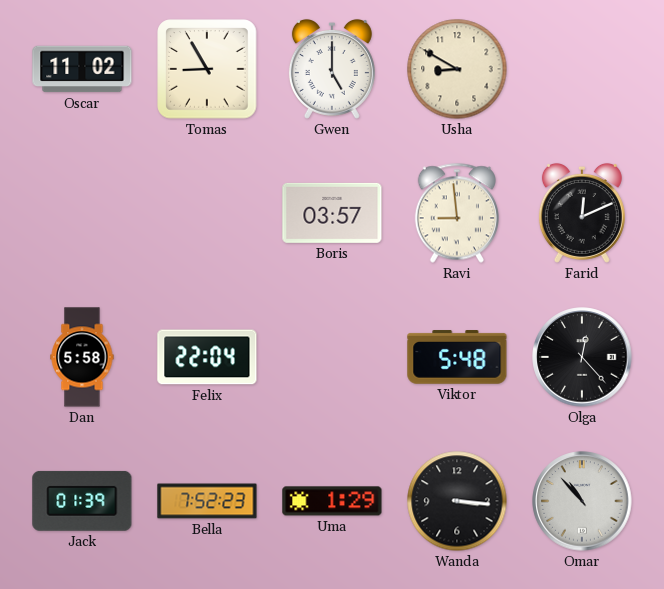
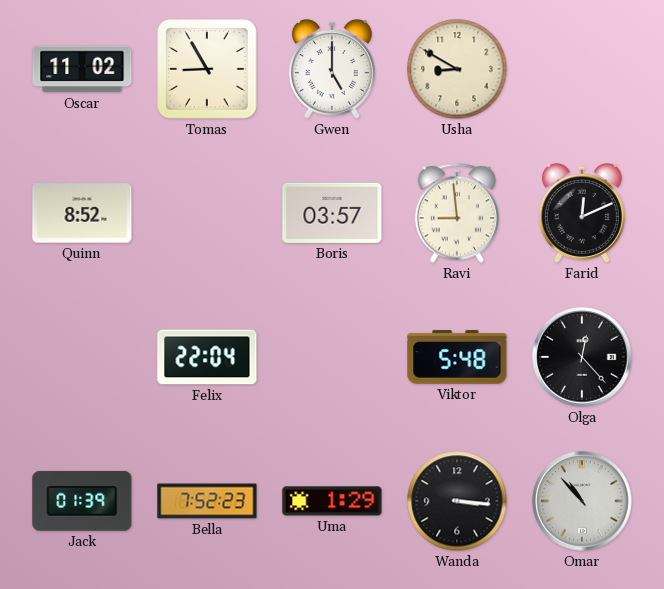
Quinn: none -> 8:52
Dan: 5:58 -> none
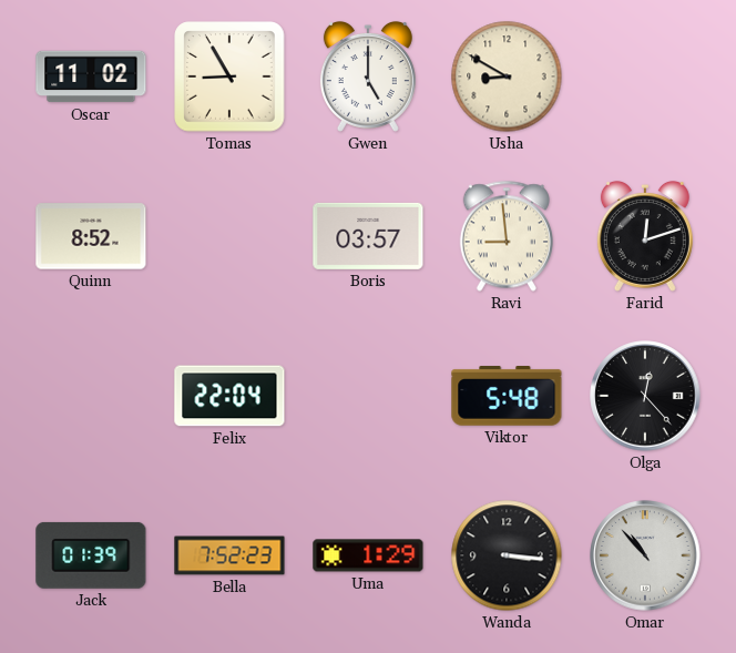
Farid: 12:11 -> 12:12
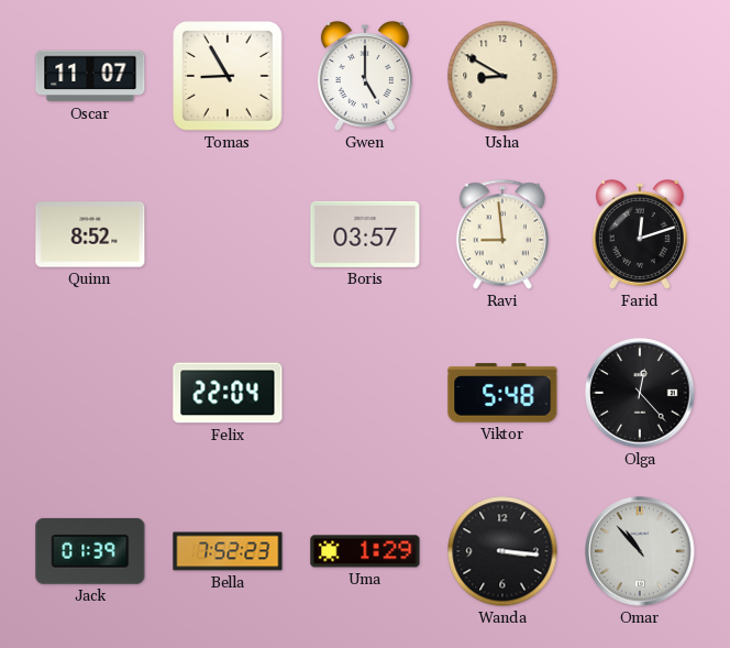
Oscar: 11:02 -> 11:07
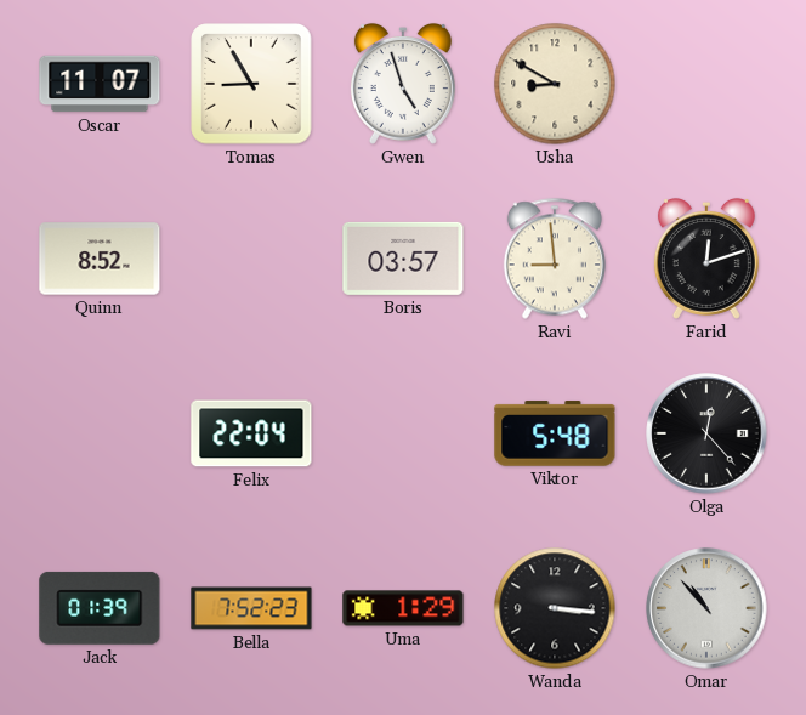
Gwen: 5:00 -> 4:57
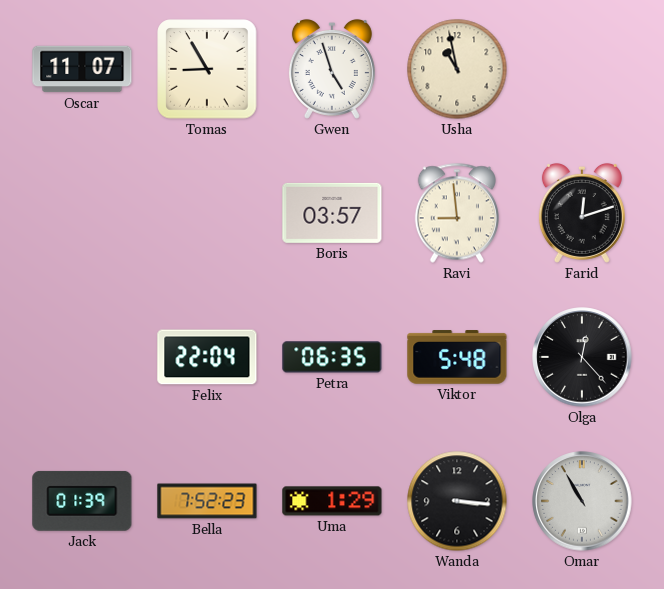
Usha: 8:50 -> 10:58
Quinn: 8:52 -> none
Petra: none -> 06:35
Omar: 10:53 -> 10:55
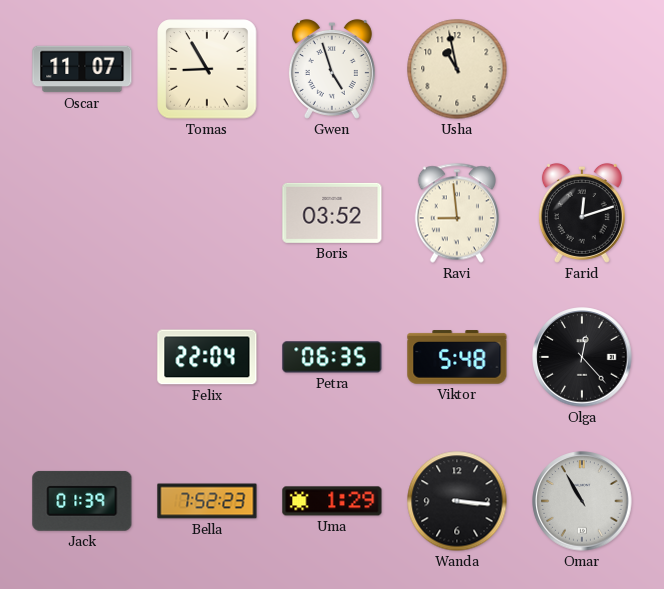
Boris: 03:57 -> 03:52
